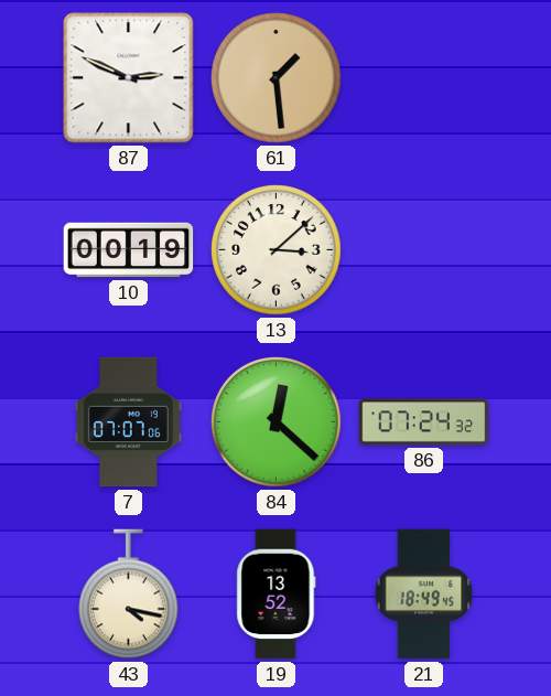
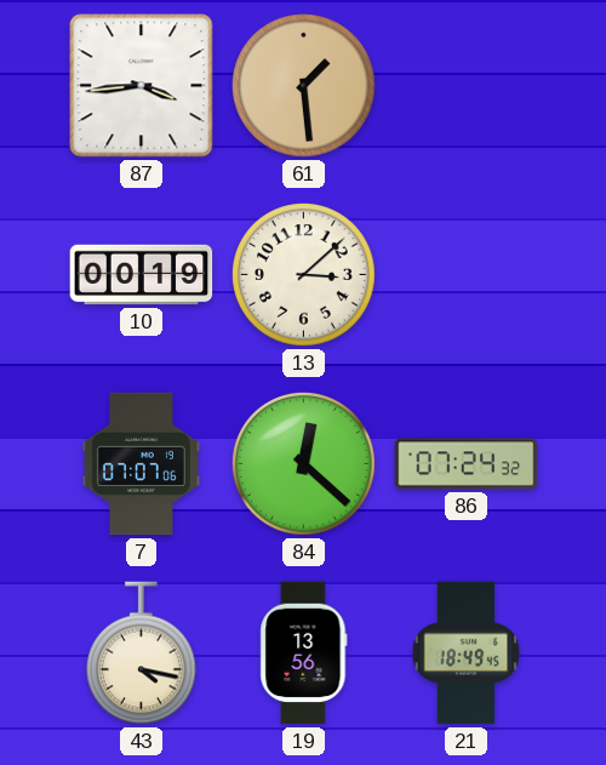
87: 2:49 -> 3:44
19: 13:52 -> 13:56
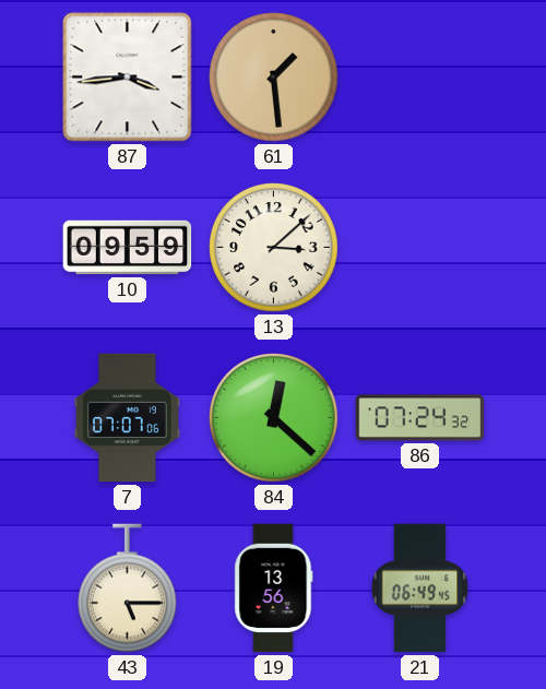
10: 00:19 -> 09:59
43: 4:17 -> 5:15
21: 18:49 -> 06:49
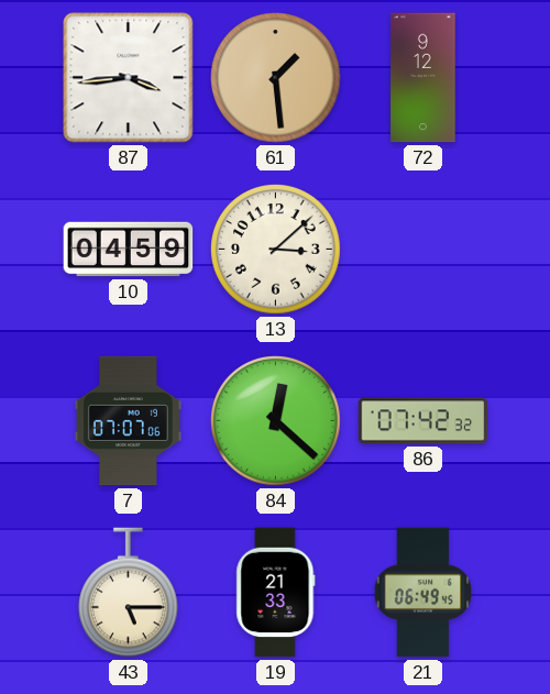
72: none -> 9:12
10: 09:59 -> 04:59
86: 07:24 -> 07:42
19: 13:56 -> 21:33
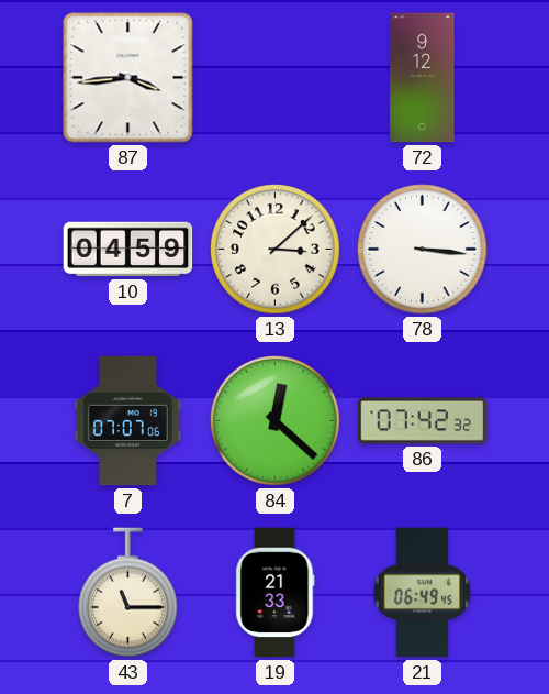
61: 1:29 -> none
78: none -> 3:16
43: 5:15 -> 11:15
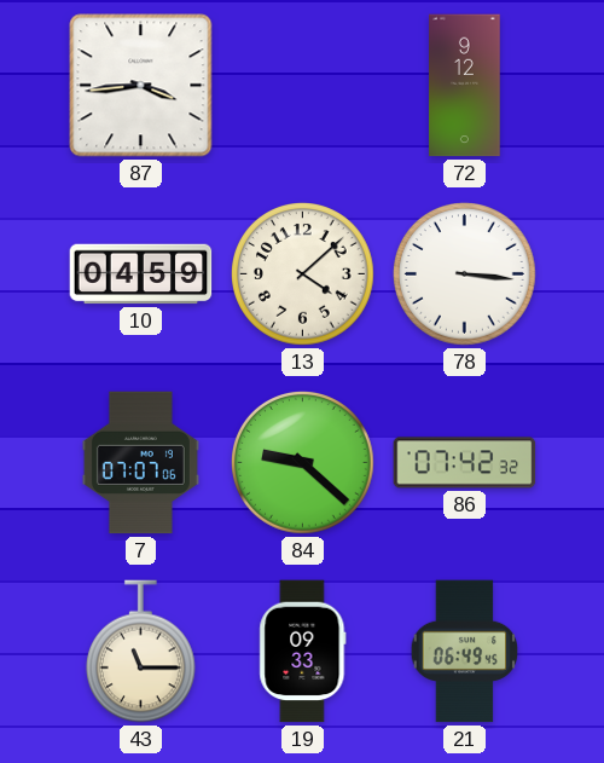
13: 3:08 -> 4:08
84: 12:22 -> 9:22
19: 21:33 -> 09:33
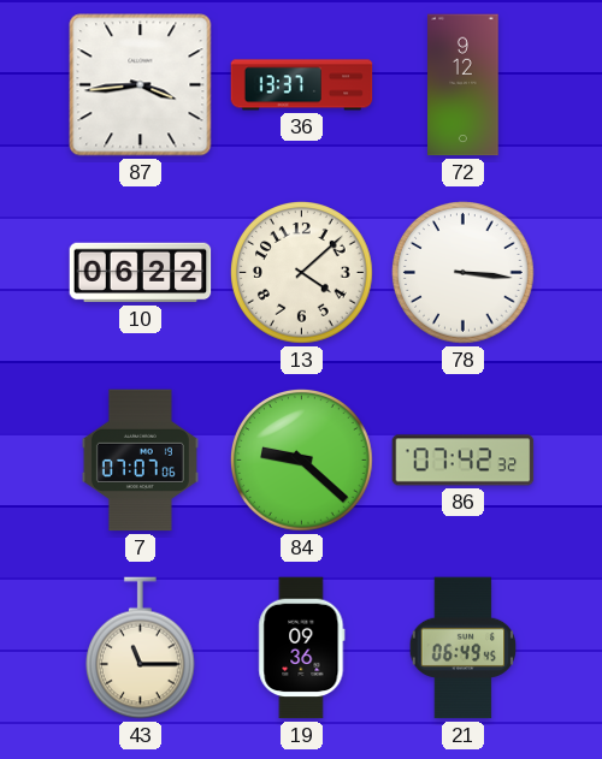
36: none -> 13:37
10: 04:59 -> 06:22
19: 09:33 -> 09:36
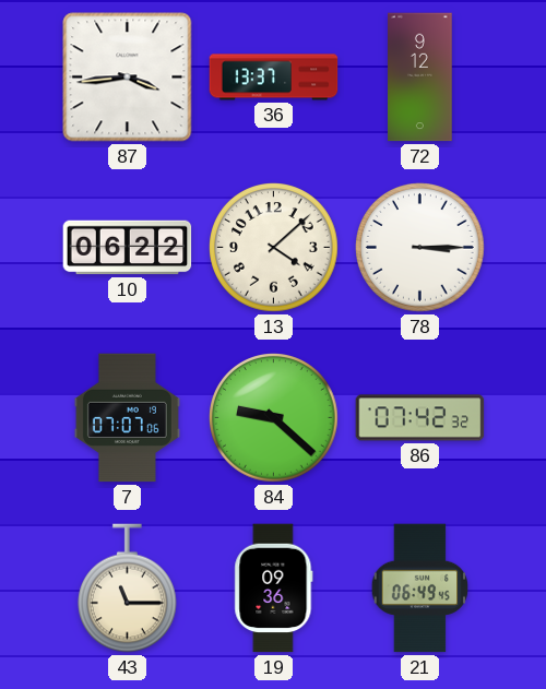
78: 3:16 -> 3:15
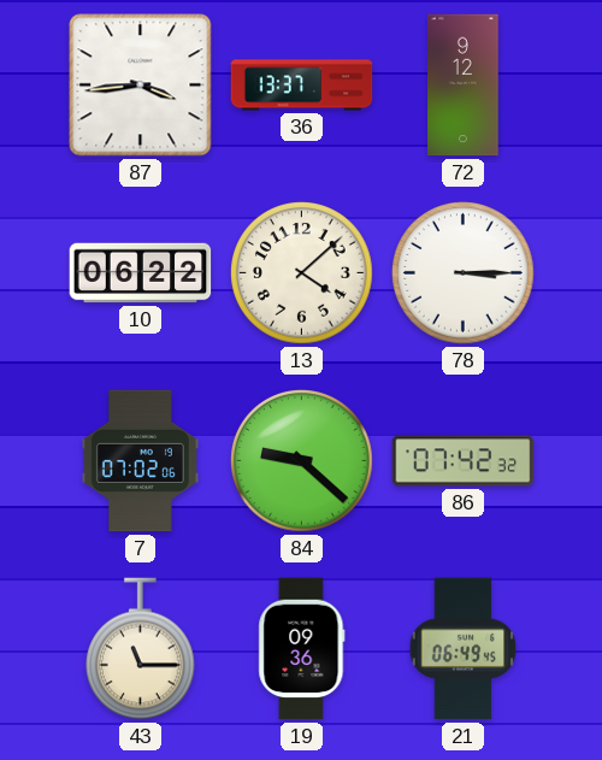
7: 07:07 -> 07:02
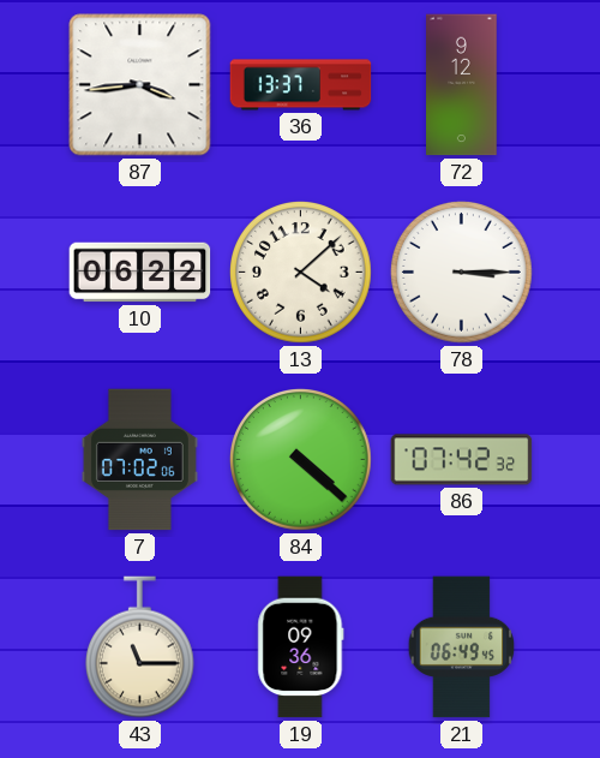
84: 9:22 -> 4:22
